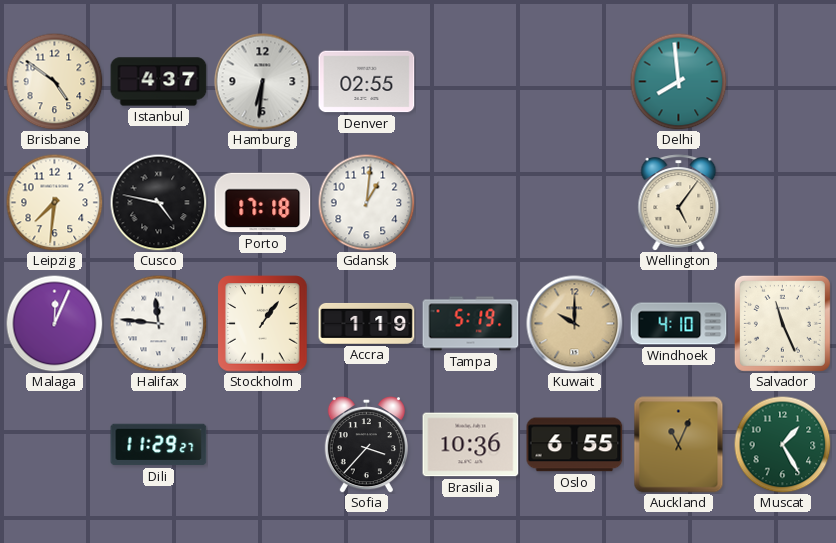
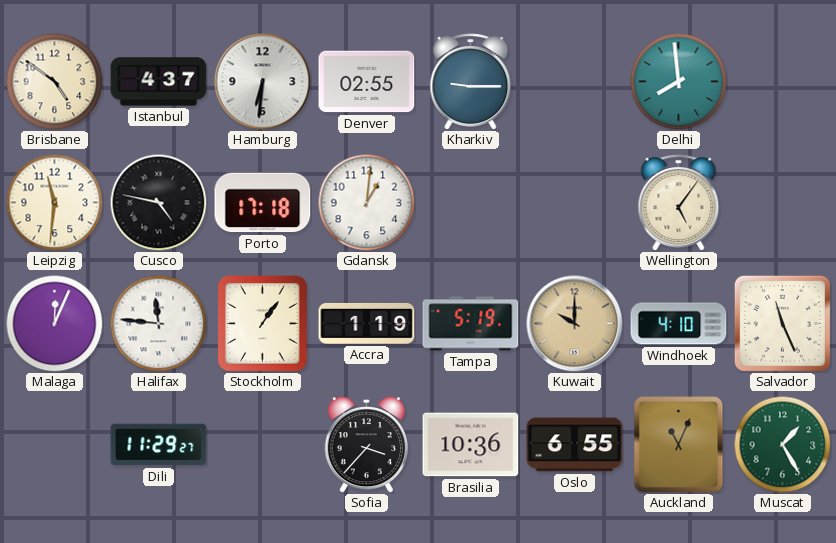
Kharkiv: none -> 9:15
Leipzig: 7:31 -> 11:31
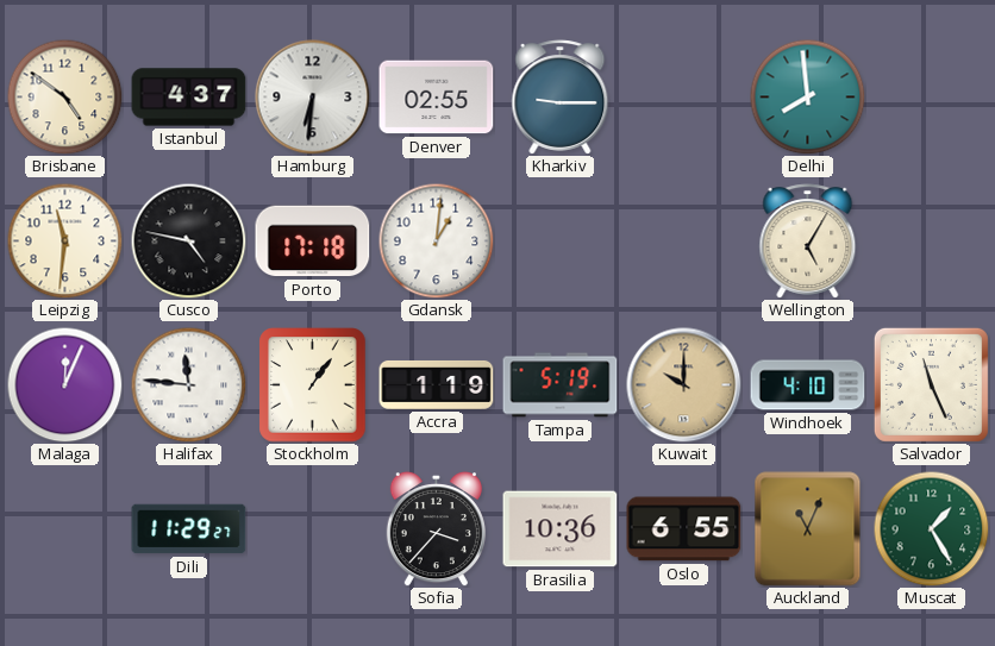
Wellington: 5:06 -> 5:05
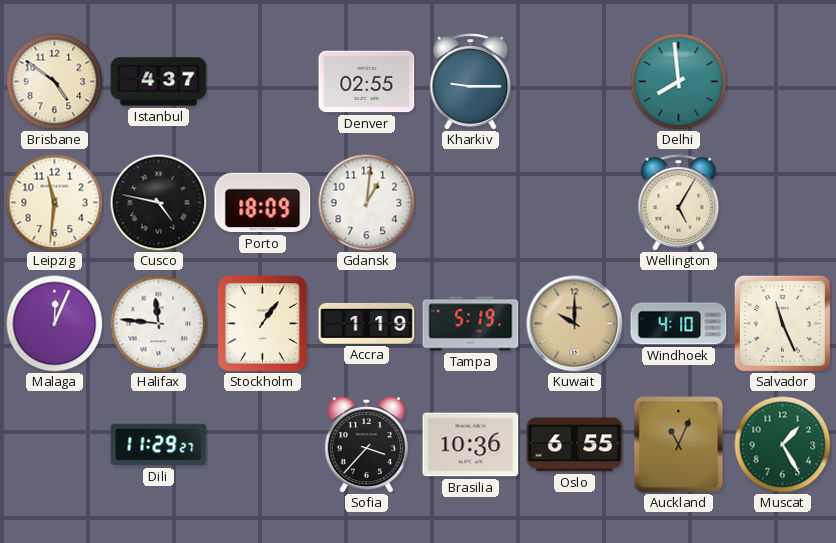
Hamburg: 6:31 -> none
Porto: 17:18 -> 18:09
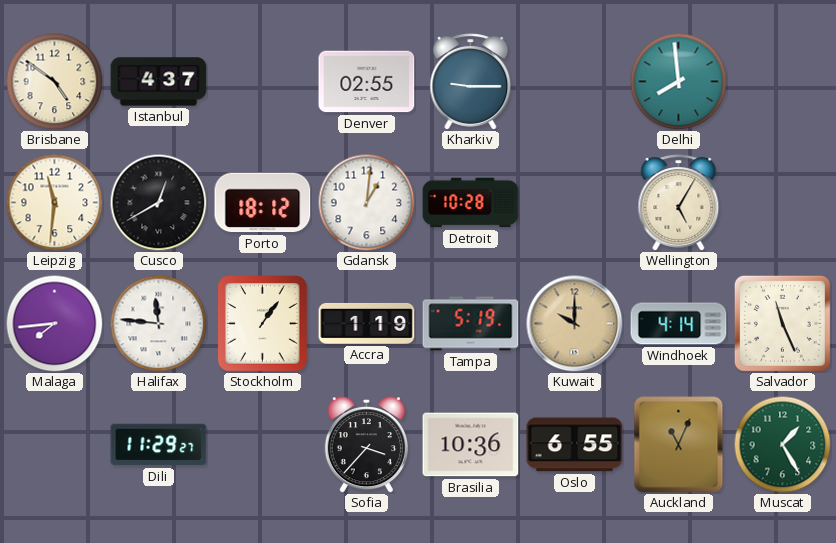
Cusco: 4:47 -> 12:40
Porto: 18:09 -> 18:12
Detroit: none -> 10:28
Malaga: 12:04 -> 7:44
Windhoek: 4:10 -> 4:14
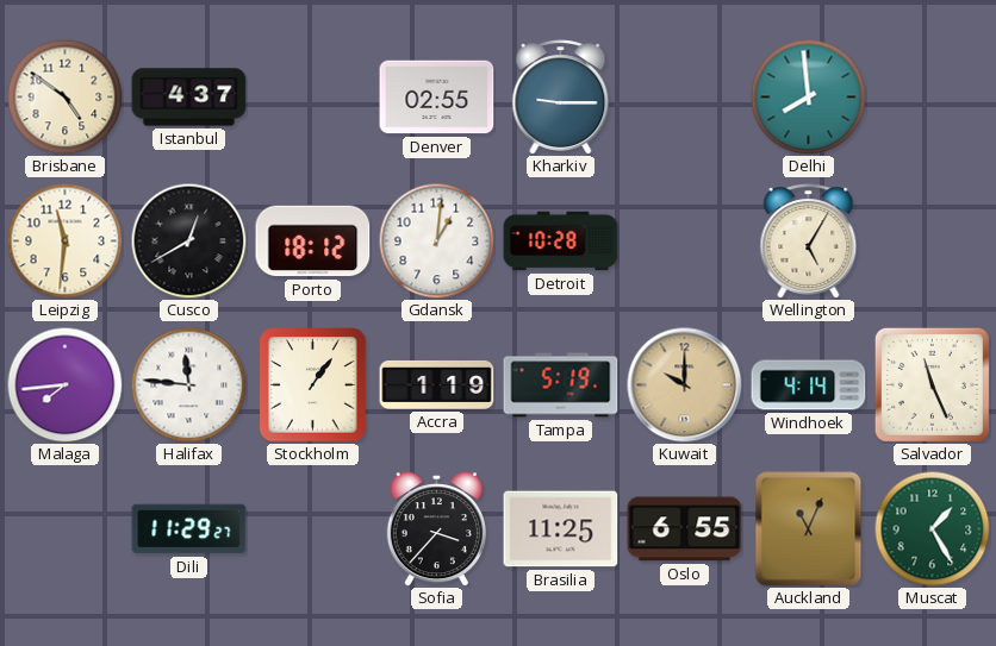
Brasilia: 10:36 -> 11:25
